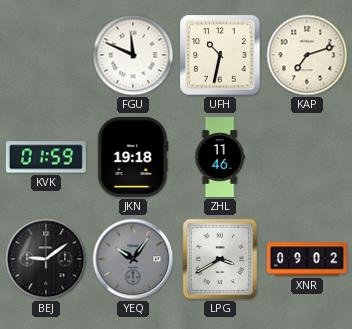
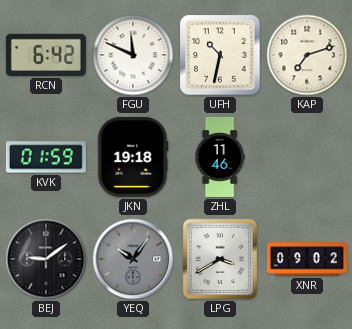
RCN: none -> 6:42
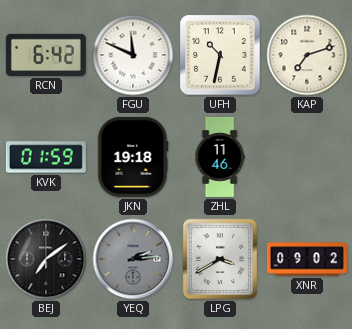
BEJ: 9:09 -> 7:09
YEQ: 10:06 -> 2:14
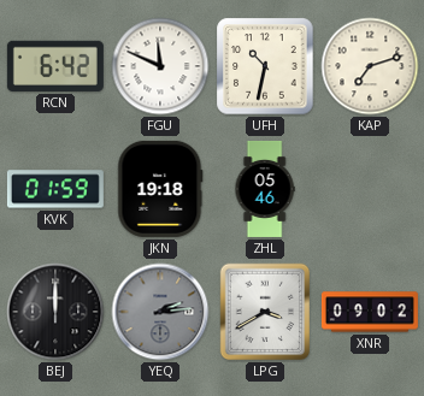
ZHL: 11:46 -> 05:46
BEJ: 7:09 -> 12:00
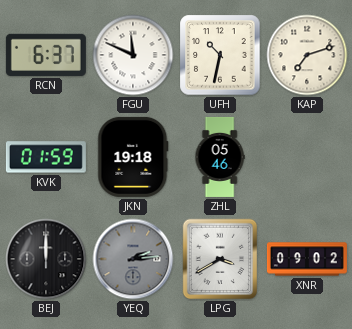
RCN: 6:42 -> 6:37
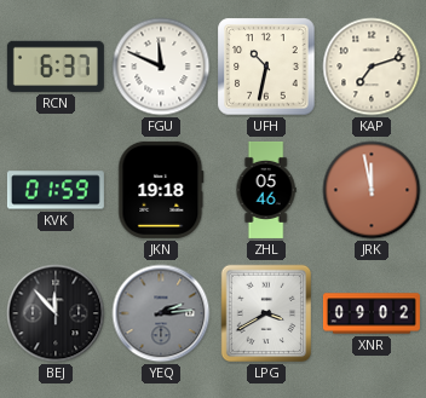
JRK: none -> 11:58
BEJ: 12:00 -> 11:53
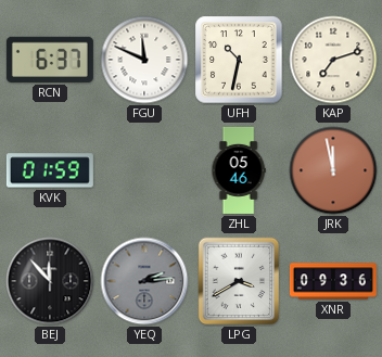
JKN: 19:18 -> none
XNR: 09:02 -> 09:36
